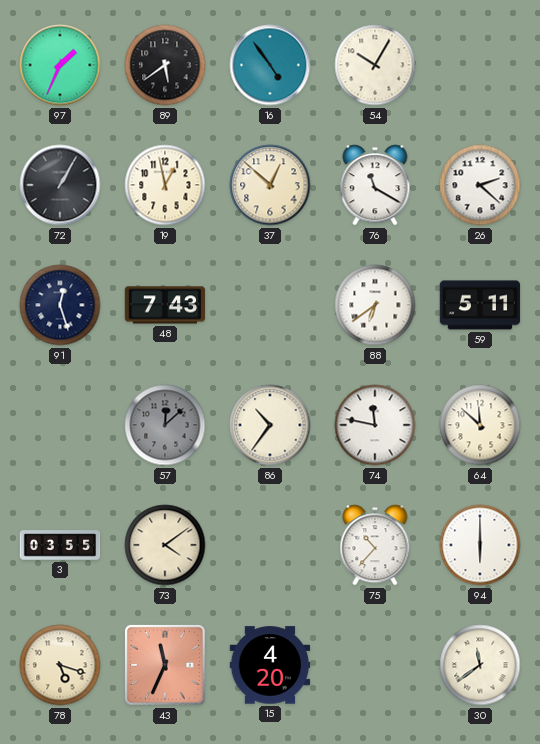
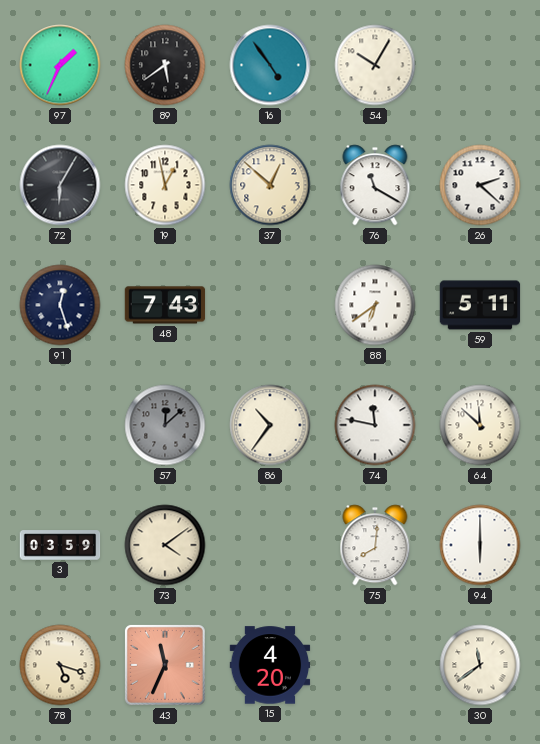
72: 1:05 -> 6:05
3: 03:55 -> 03:59
75: 10:37 -> 8:01
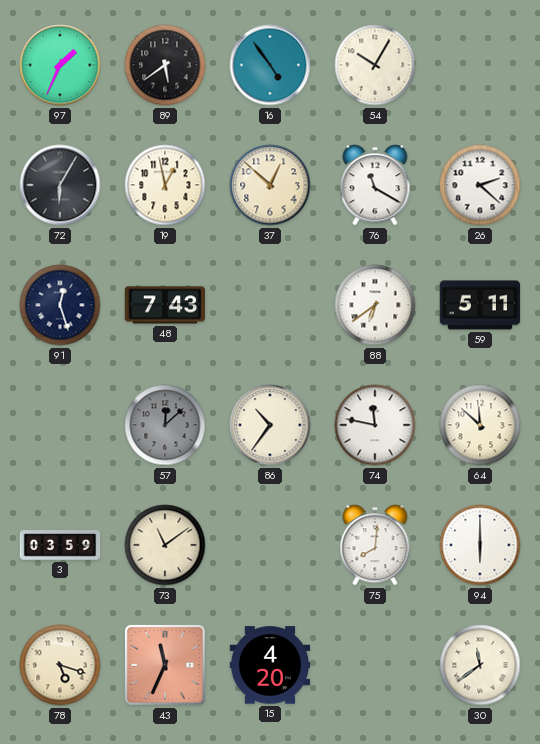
73: 4:09 -> 11:09
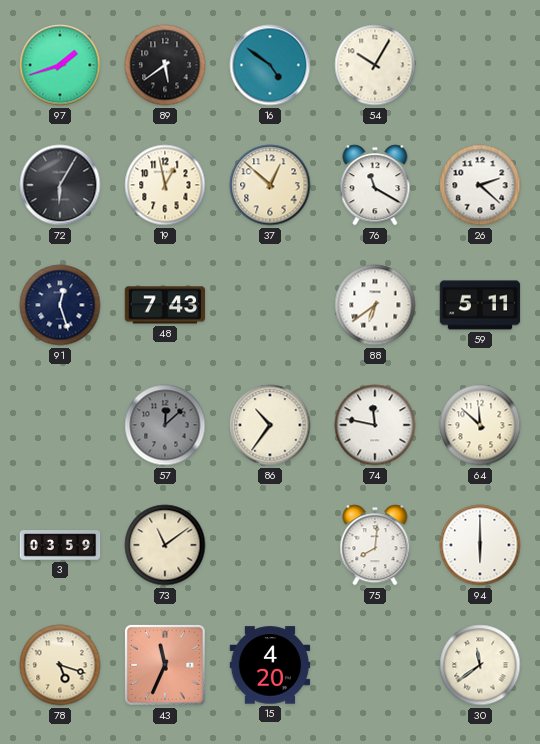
97: 1:34 -> 1:42
16: 4:54 -> 4:51
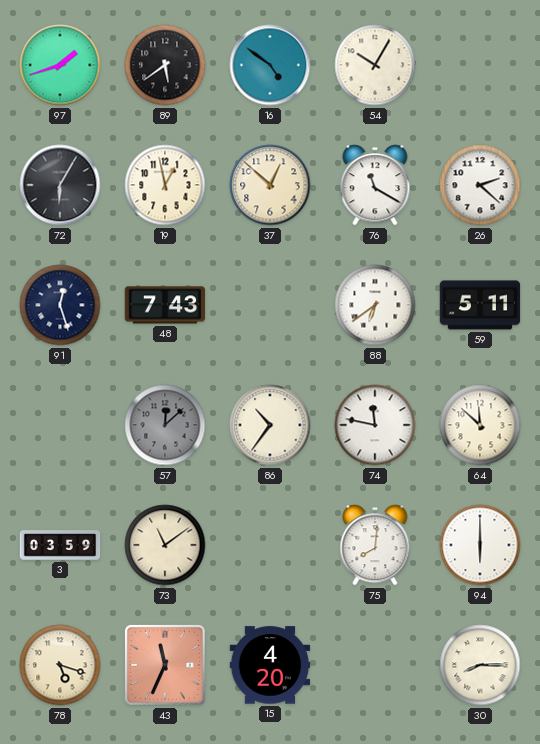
30: 11:39 -> 8:15
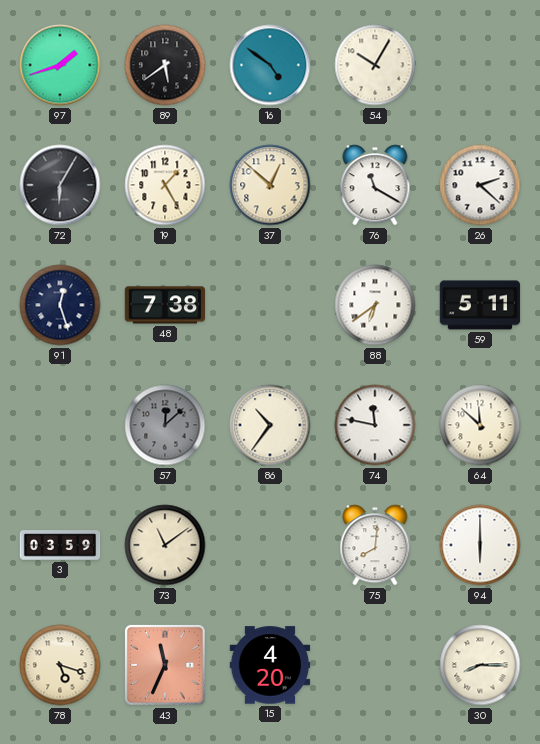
19: 12:58 -> 1:25
48: 7:43 -> 7:38
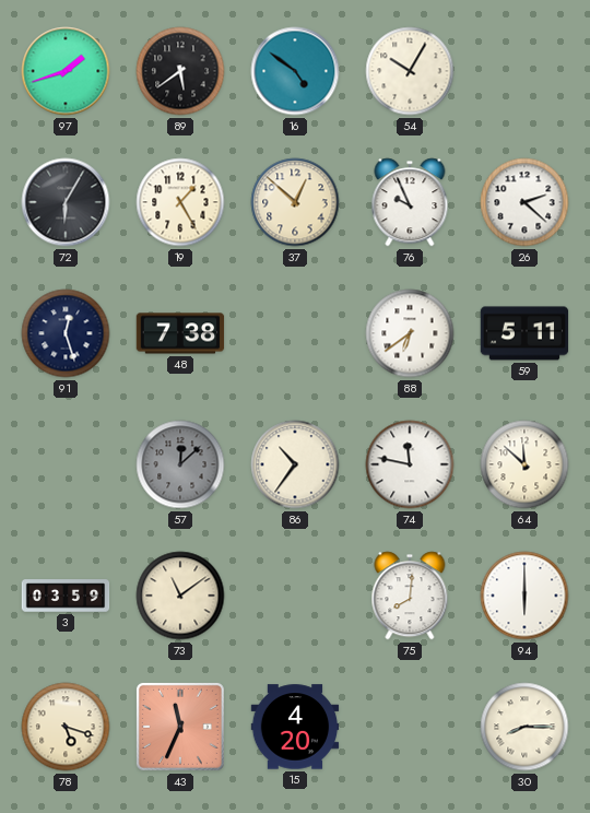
76: 11:20 -> 9:56
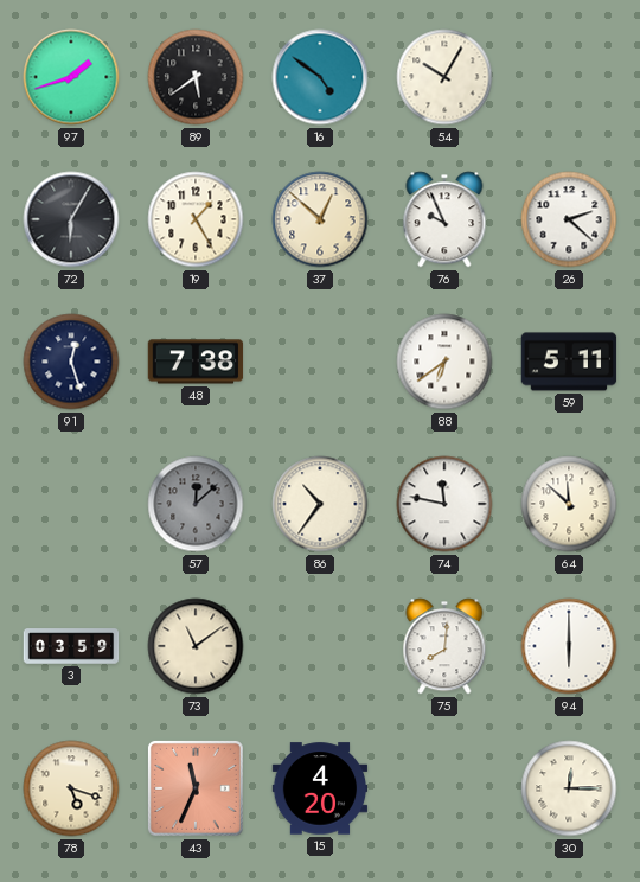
30: 8:15 -> 12:15
